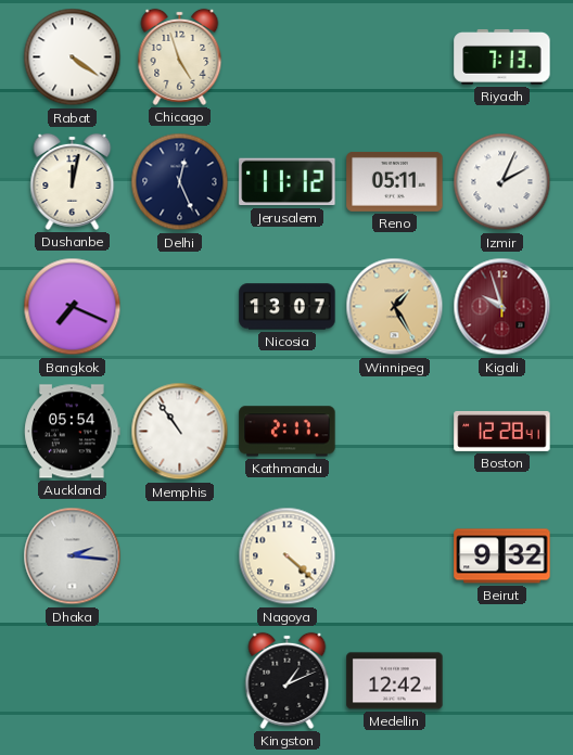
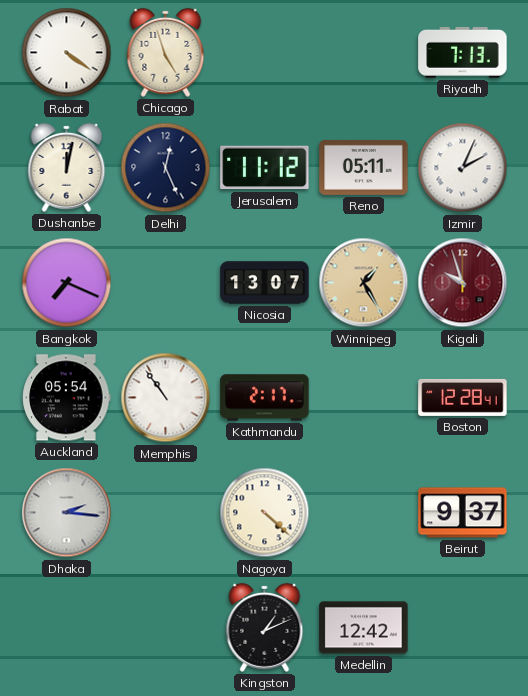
Beirut: 9:32 -> 9:37
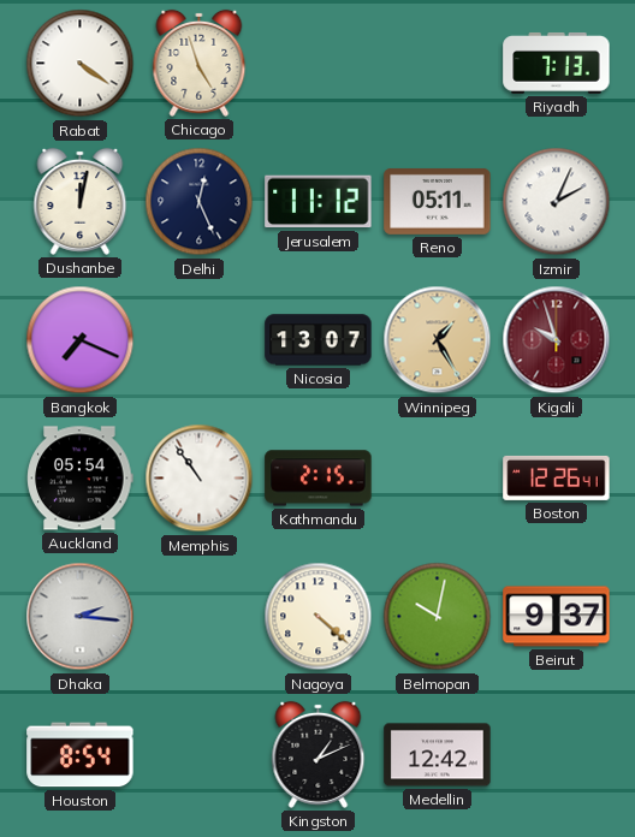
Kathmandu: 2:17 -> 2:15
Boston: 12:28 -> 12:26
Belmopan: none -> 10:02
Houston: none -> 8:54
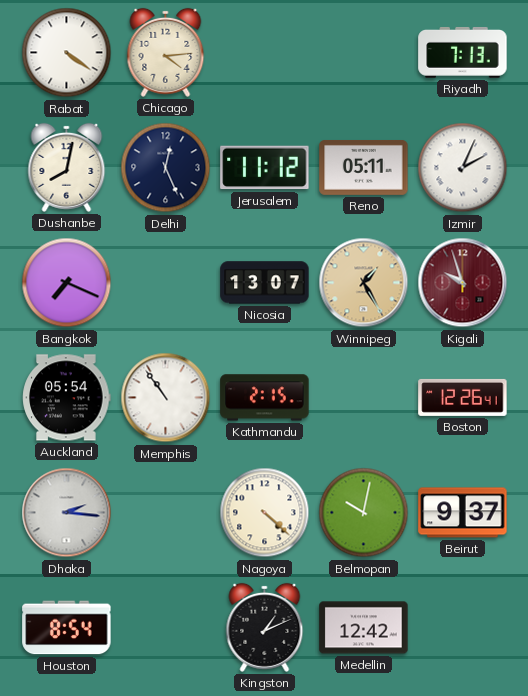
Chicago: 4:57 -> 4:14
Dushanbe: 12:02 -> 8:02
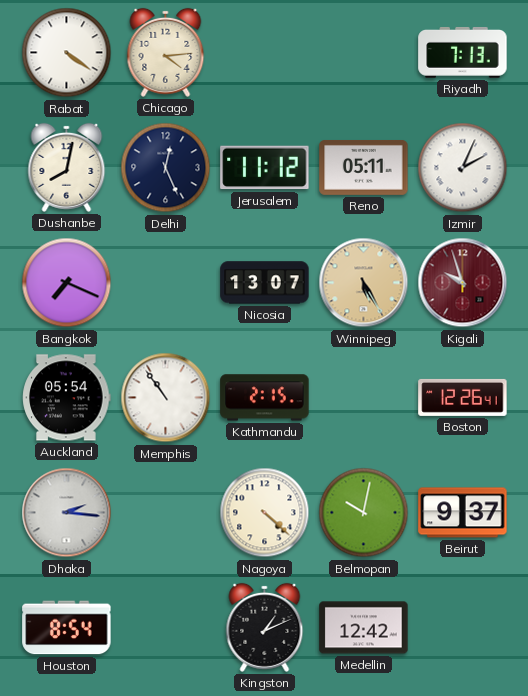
Winnipeg: 1:25 -> 5:25
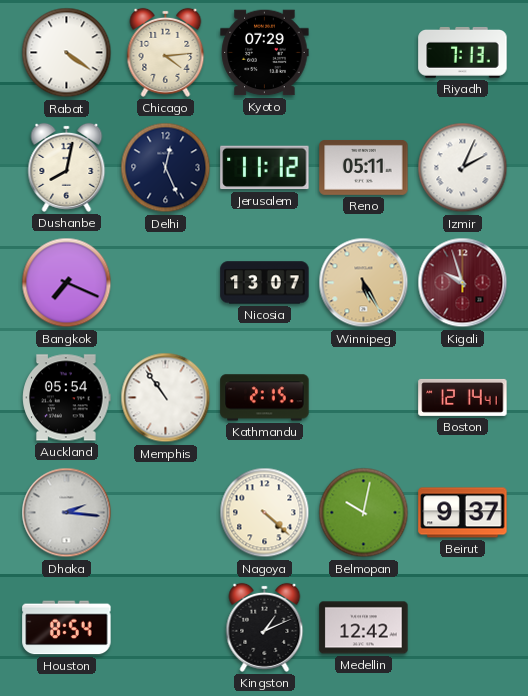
Kyoto: none -> 07:29
Boston: 12:26 -> 12:14
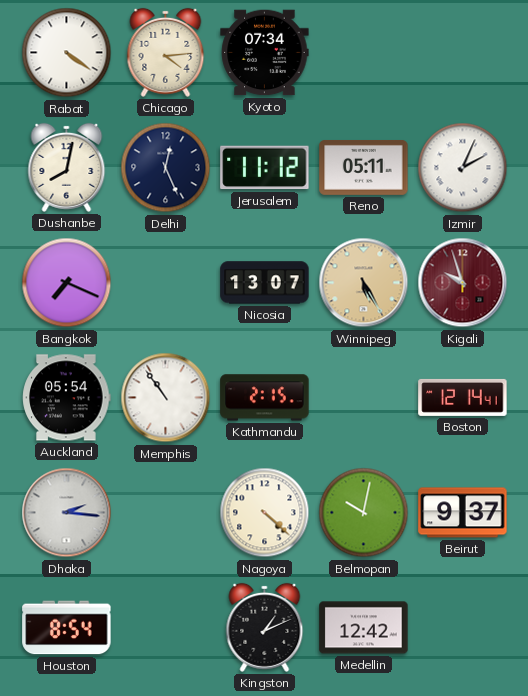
Kyoto: 07:29 -> 07:34
Riyadh: 7:13 -> none
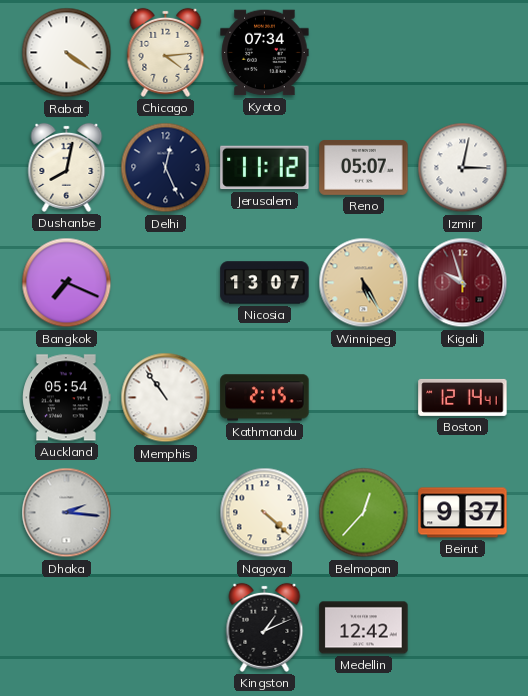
Reno: 05:11 -> 05:07
Izmir: 2:04 -> 3:02
Belmopan: 10:02 -> 12:37
Houston: 8:54 -> none
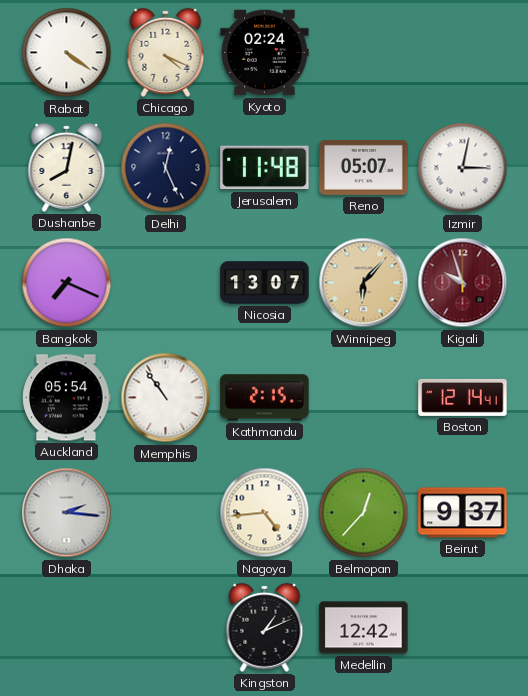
Chicago: 4:14 -> 4:19
Kyoto: 07:34 -> 02:24
Jerusalem: 11:12 -> 11:48
Winnipeg: 5:25 -> 6:07
Nagoya: 4:22 -> 4:44
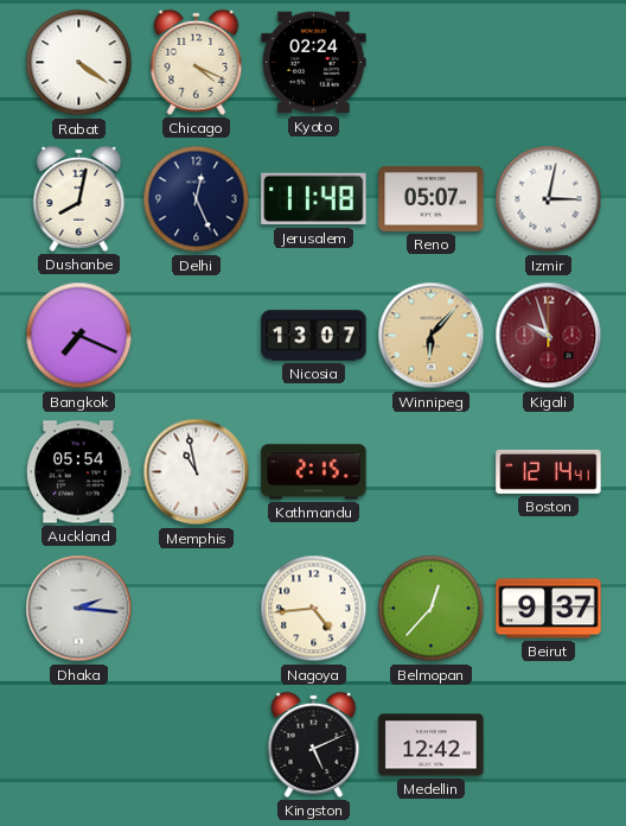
Memphis: 10:54 -> 10:58
Kingston: 1:11 -> 5:11
